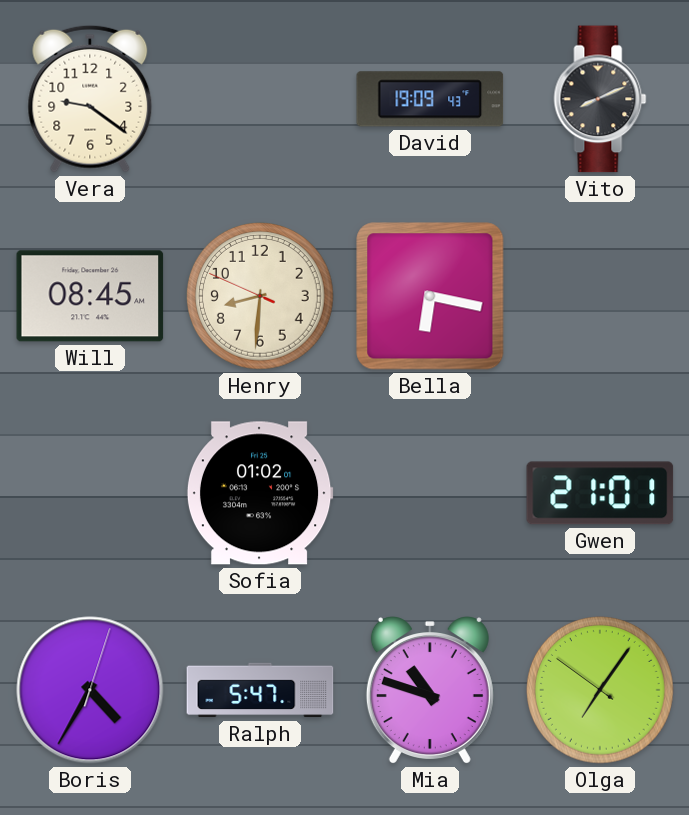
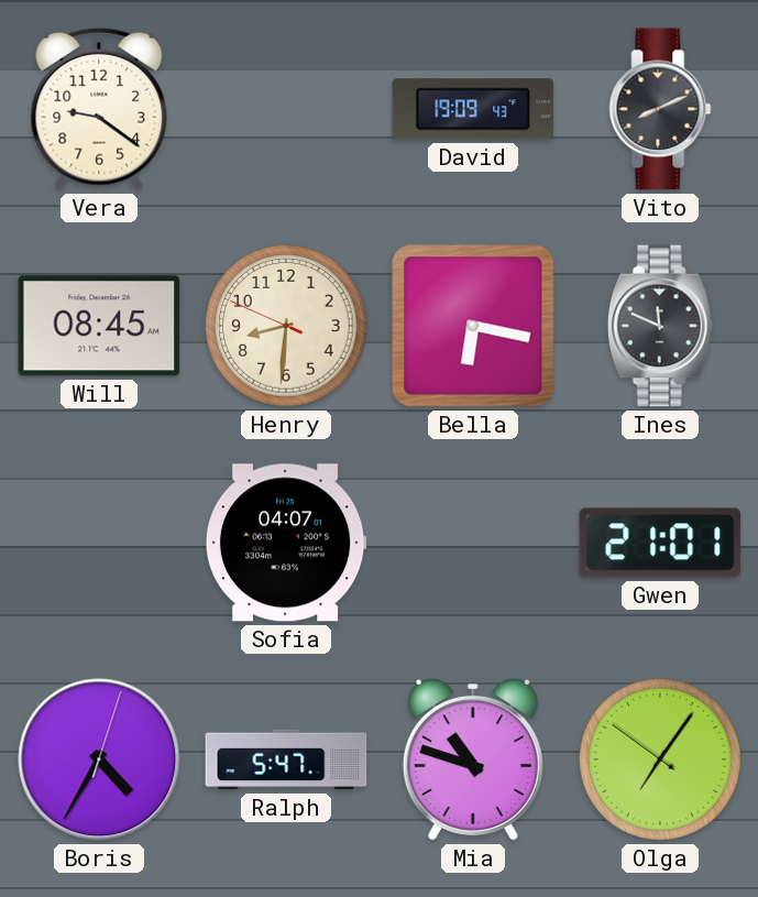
Ines: none -> 11:49
Sofia: 01:02 -> 04:07
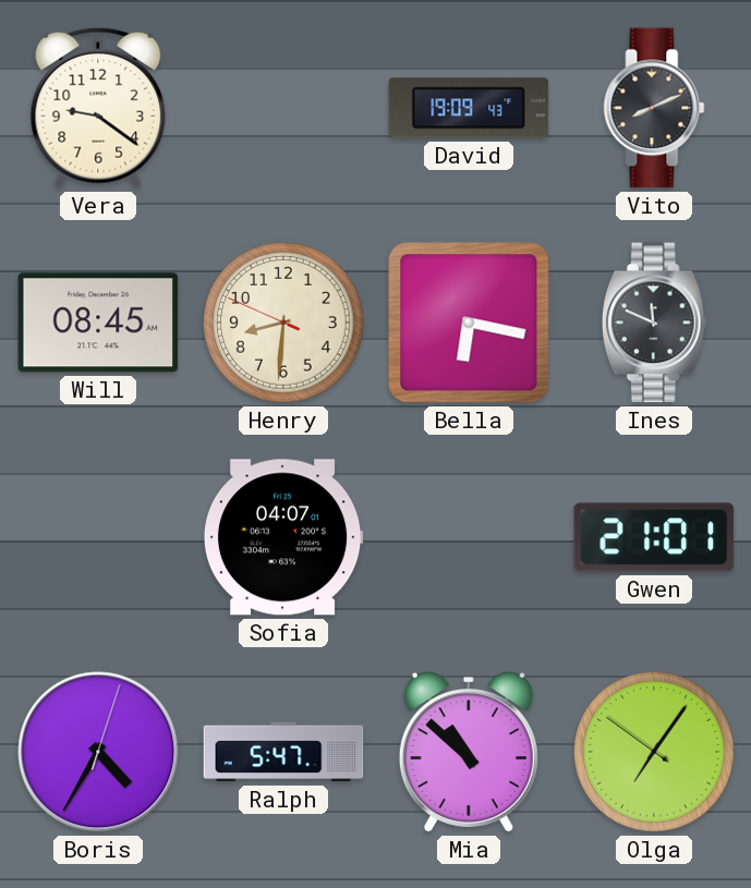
Mia: 10:48 -> 10:52
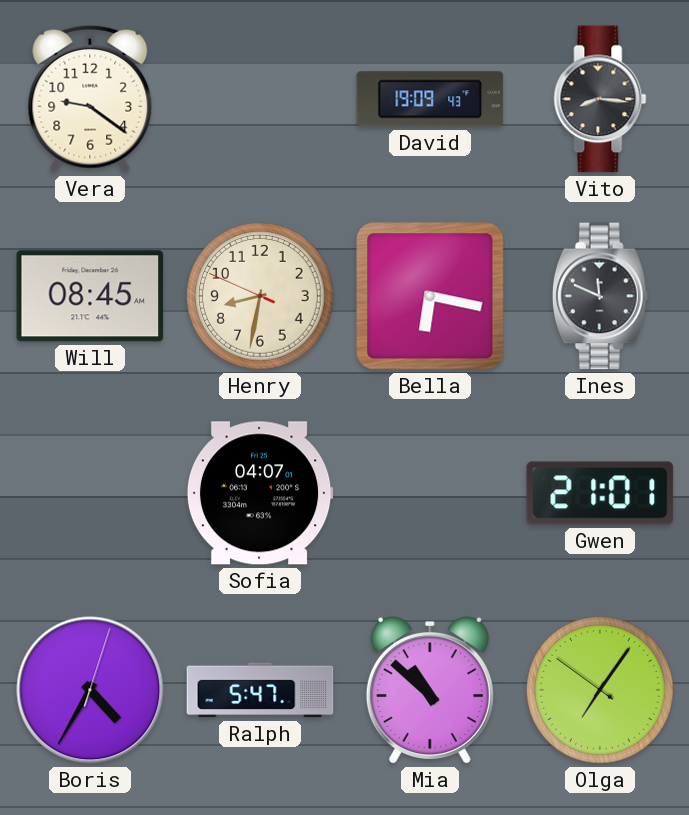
Vito: 8:11 -> 8:16
Henry: 8:30 -> 8:31
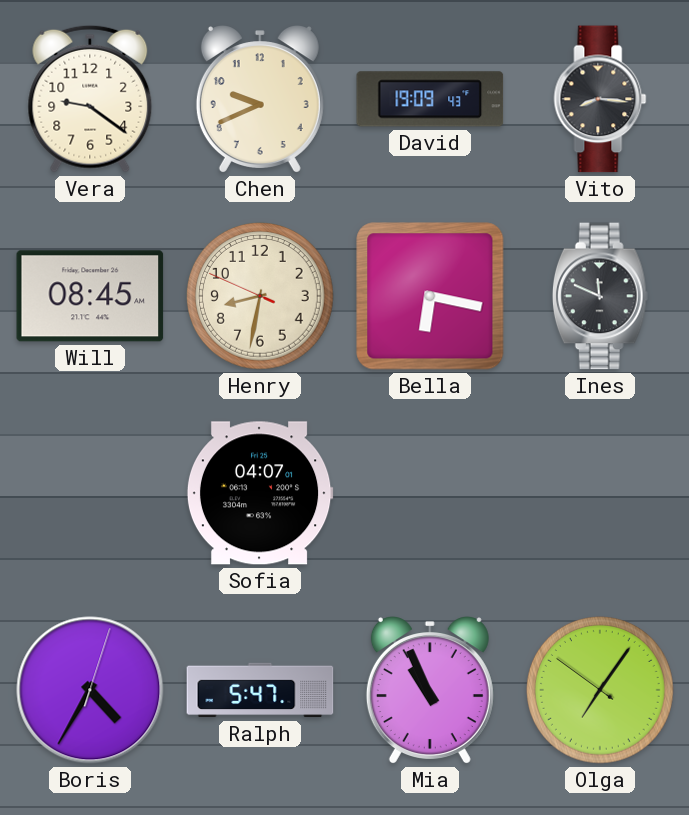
Chen: none -> 9:41
Gwen: 21:01 -> none
Mia: 10:52 -> 10:56
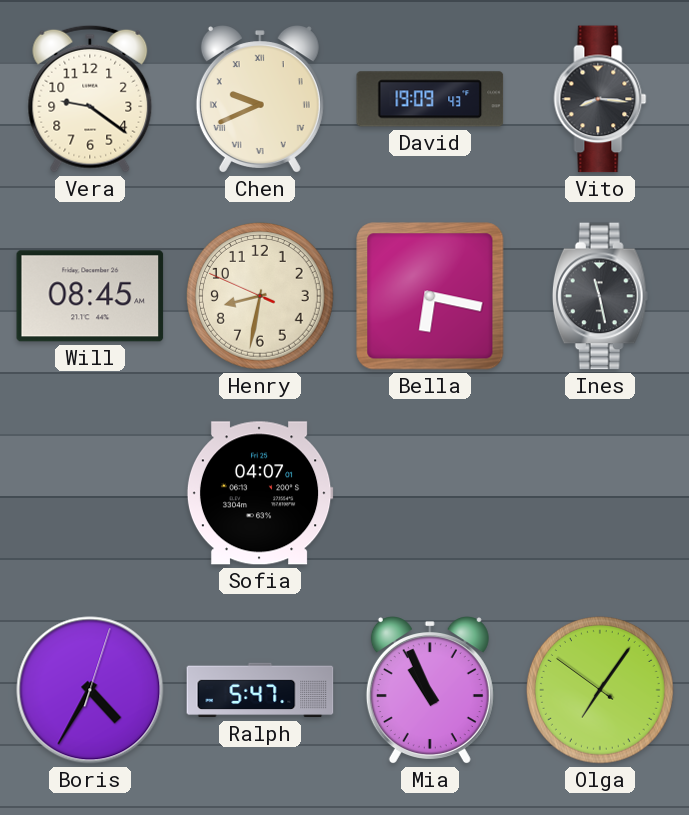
Chen numerals: Arabic -> Roman
Ines: 11:49 -> 11:28
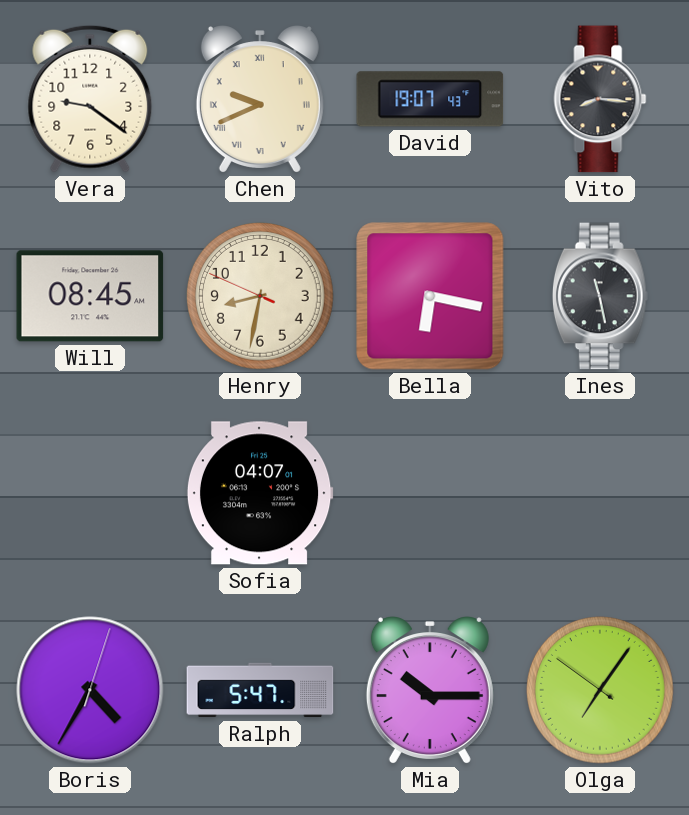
David: 19:09 -> 19:07
Mia: 10:56 -> 10:15
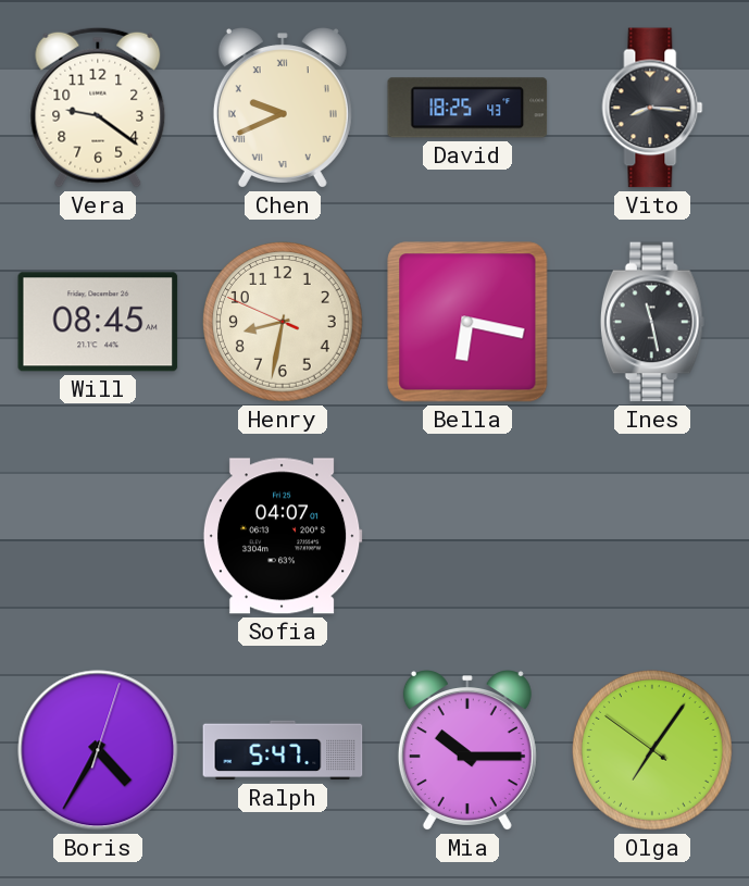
David: 19:07 -> 18:25
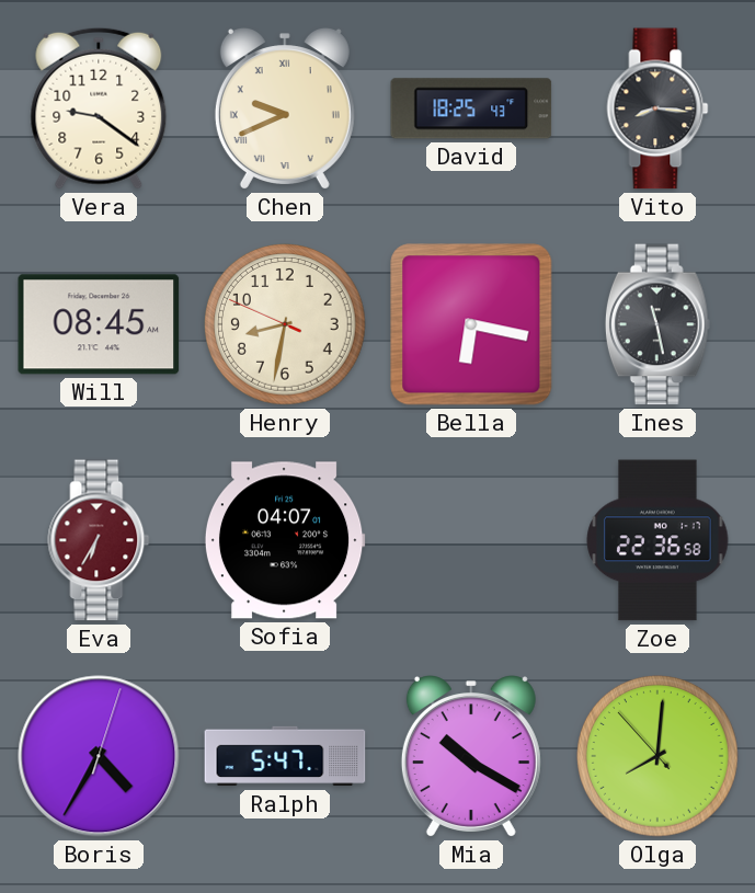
Eva: none -> 6:35
Zoe: none -> 22:36
Mia: 10:15 -> 10:20
Olga: 7:05 -> 8:00
